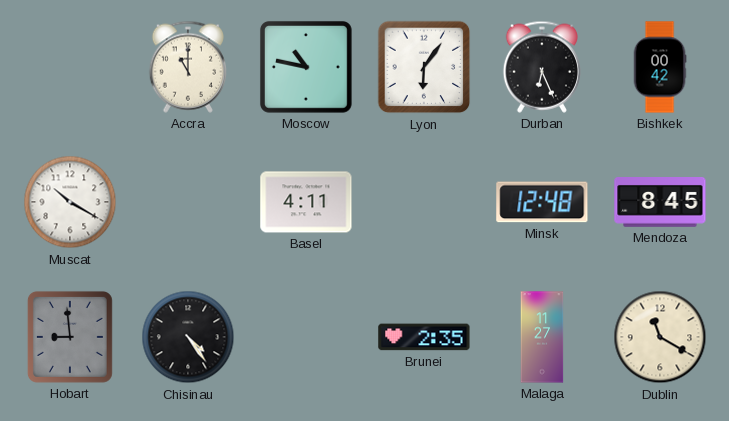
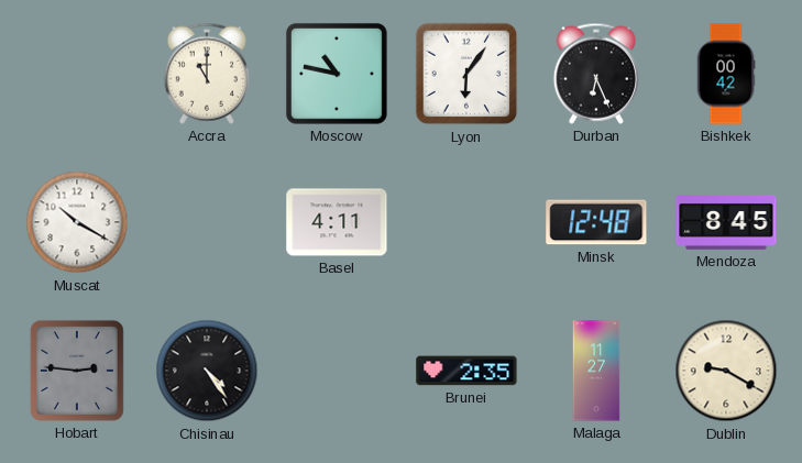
Hobart: 8:59 -> 2:46
Dublin: 11:20 -> 9:20
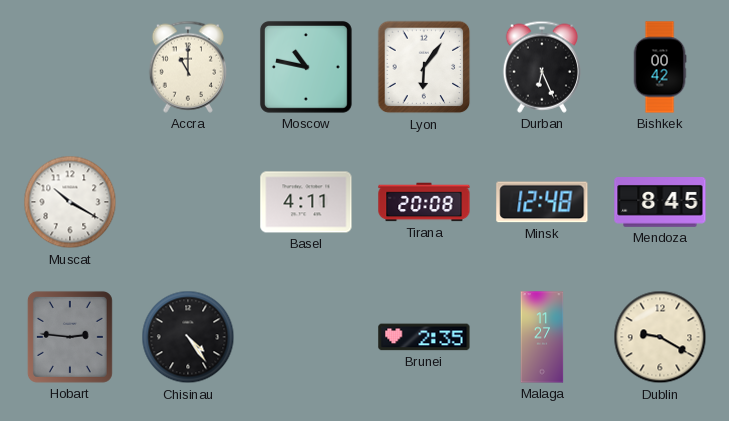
Tirana: none -> 20:08
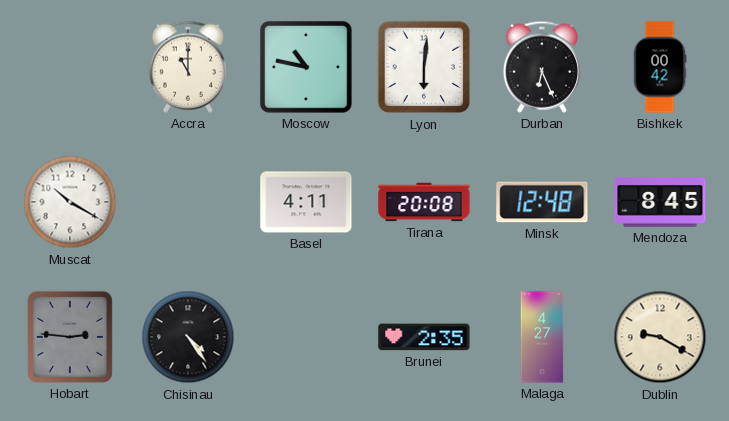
Lyon: 6:06 -> 6:01
Malaga: 11:27 -> 4:27
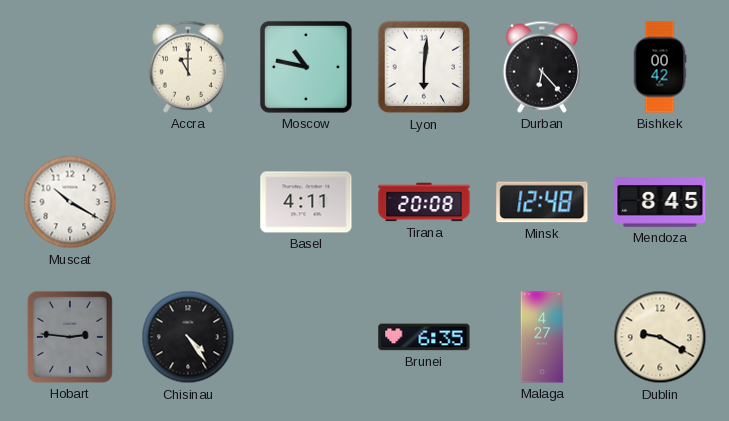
Durban: 6:26 -> 6:23
Brunei: 2:35 -> 6:35
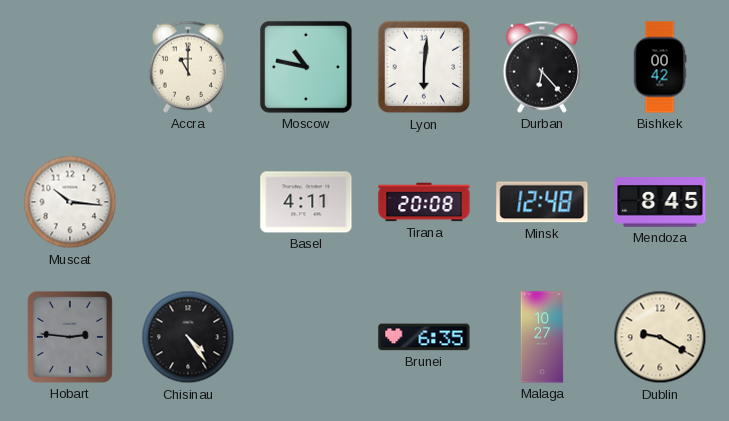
Muscat: 10:20 -> 10:16
Malaga: 4:27 -> 10:27
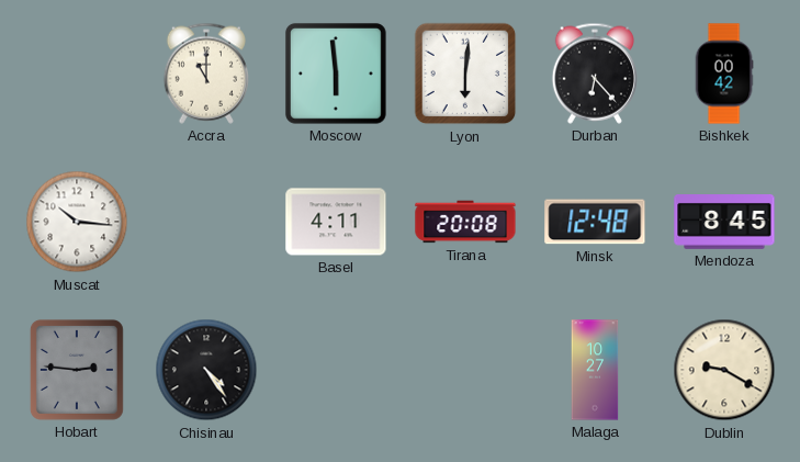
Moscow: 10:47 -> 5:59
Brunei: 6:35 -> none
